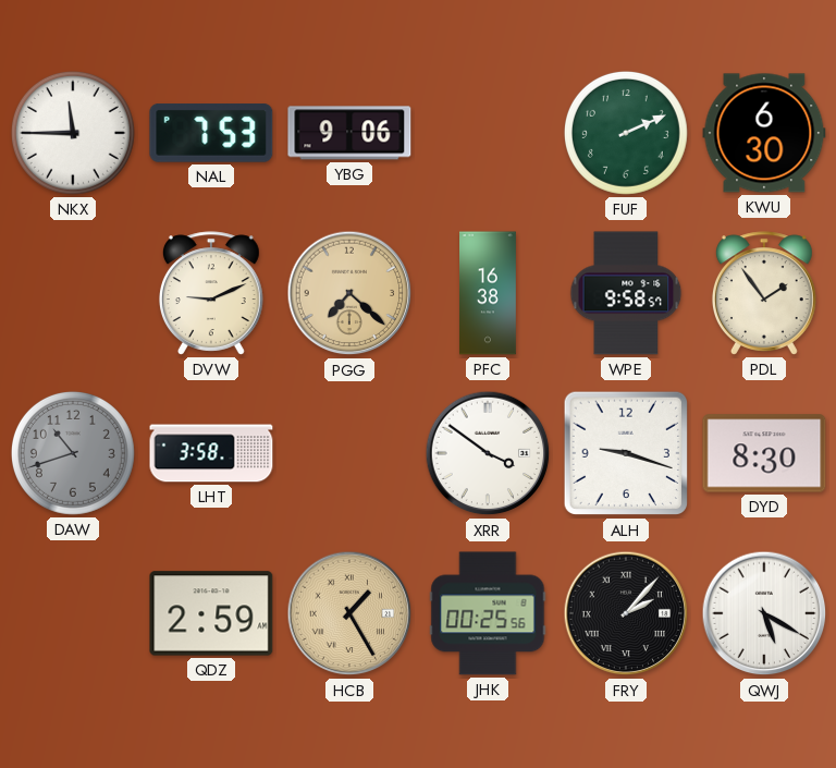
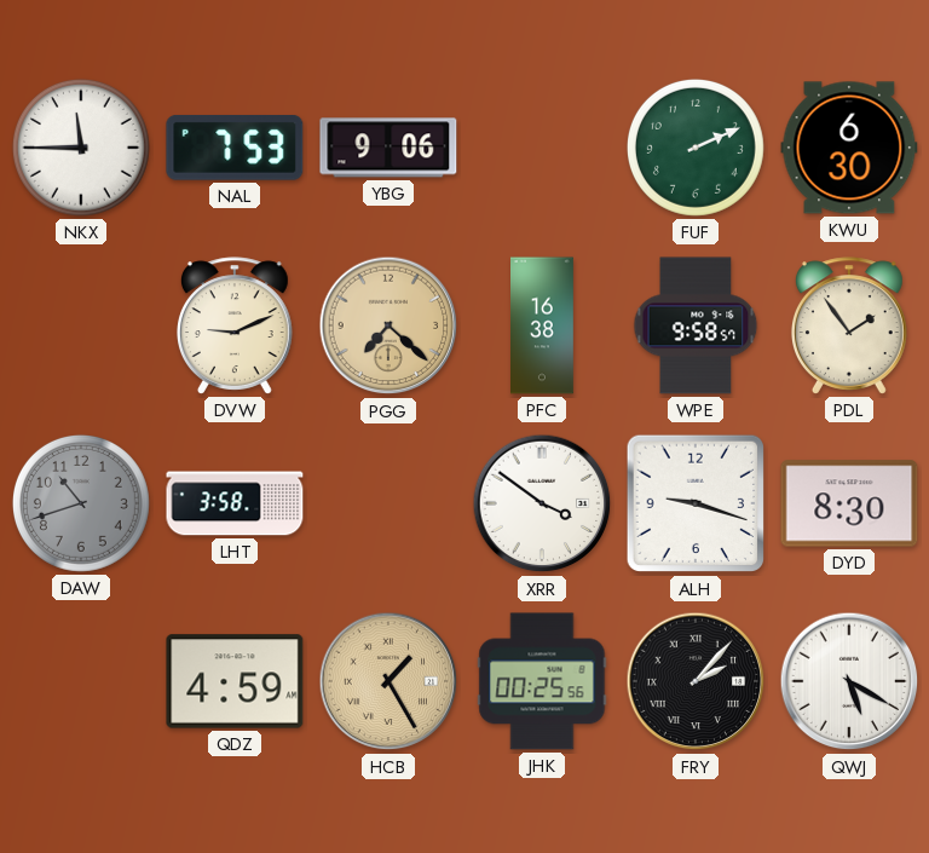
QDZ: 2:59 -> 4:59
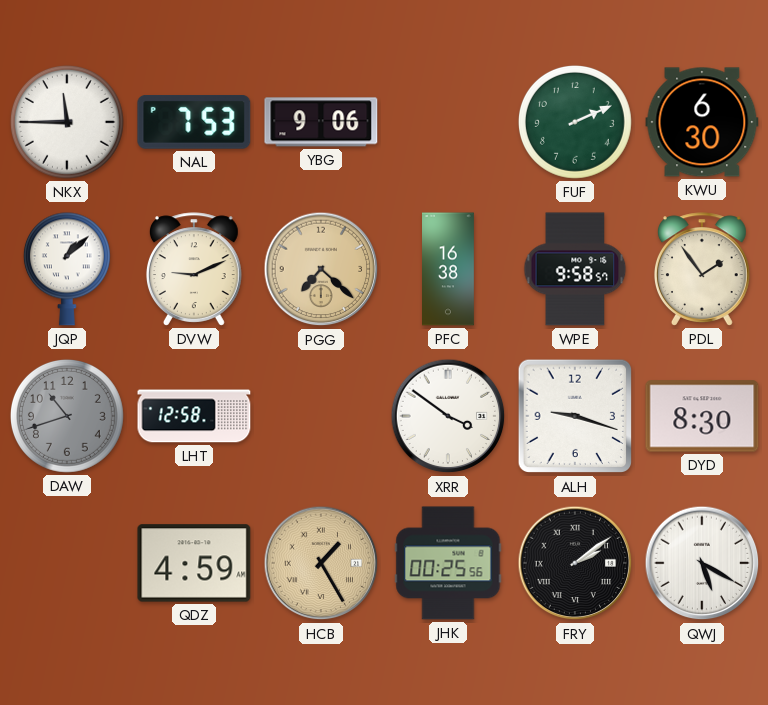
JQP: none -> 1:08
LHT: 3:58 -> 12:58
FRY: 2:07 -> 2:09
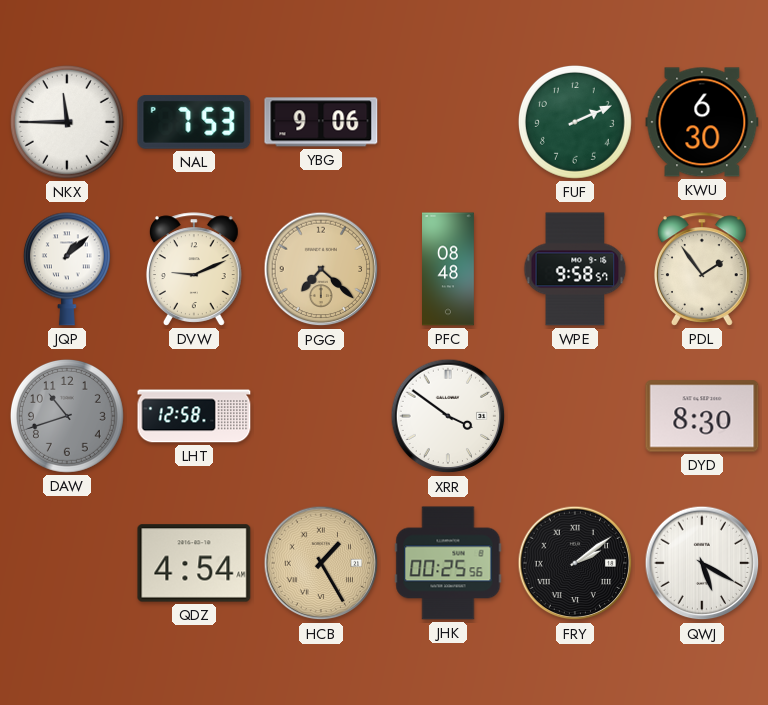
PFC: 16:38 -> 08:48
ALH: 9:18 -> none
QDZ: 4:59 -> 4:54
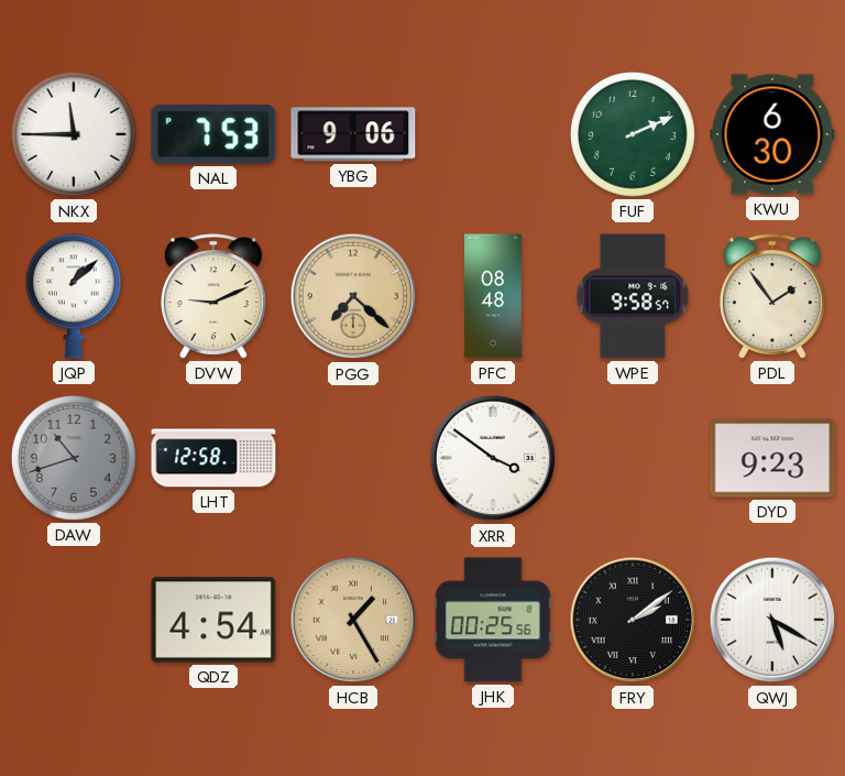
DYD: 8:30 -> 9:23
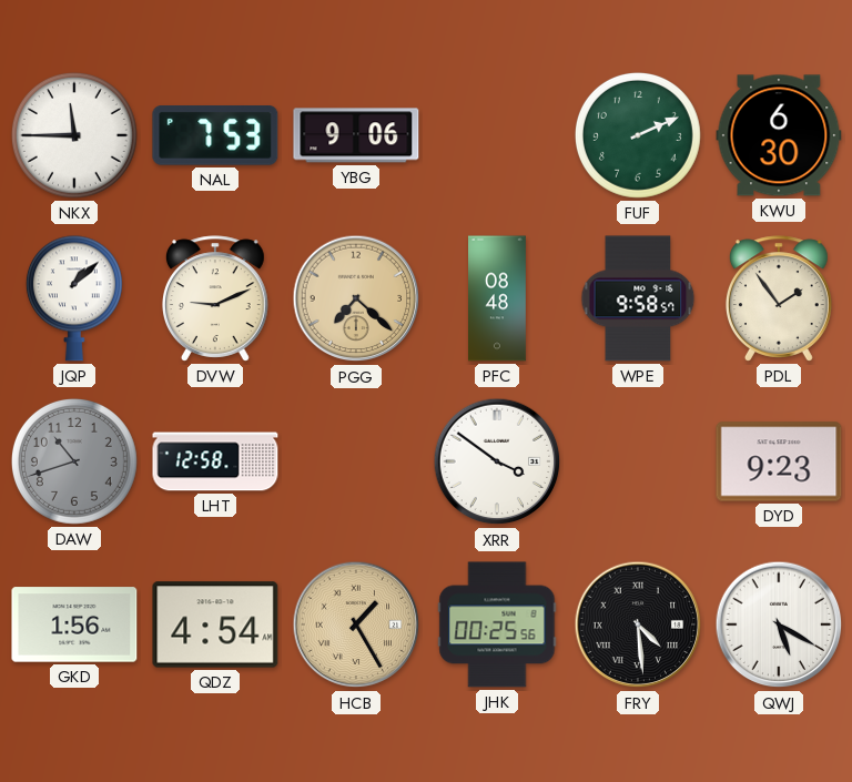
GKD: none -> 1:56
FRY: 2:09 -> 4:29
